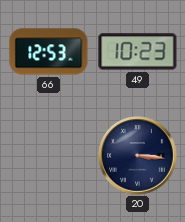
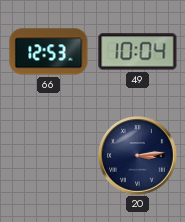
49: 10:23 -> 10:04
20: 3:16 -> 3:14
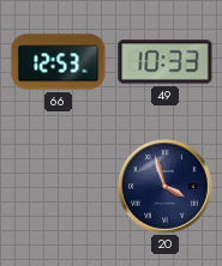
49: 10:04 -> 10:33
20: 3:14 -> 3:57
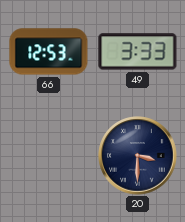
49: 10:33 -> 3:33
20: 3:57 -> 3:30
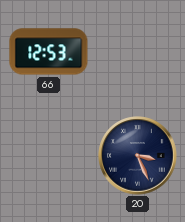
49: 3:33 -> none
20: 3:30 -> 3:26
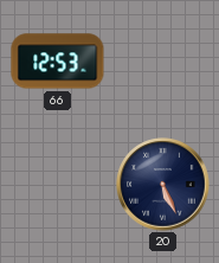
20: 3:26 -> 5:26
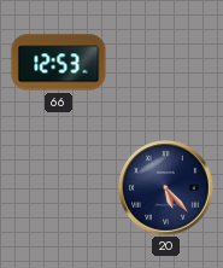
20: 5:26 -> 5:23
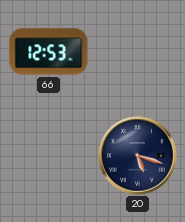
20: 5:23 -> 5:18
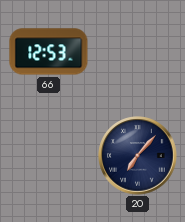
20: 5:18 -> 7:07
